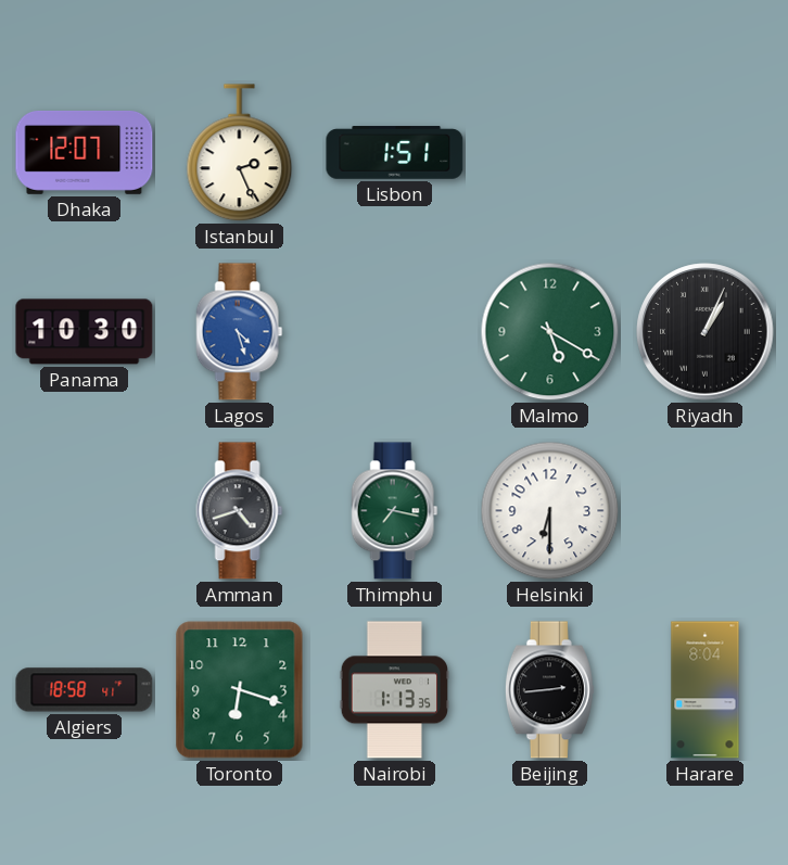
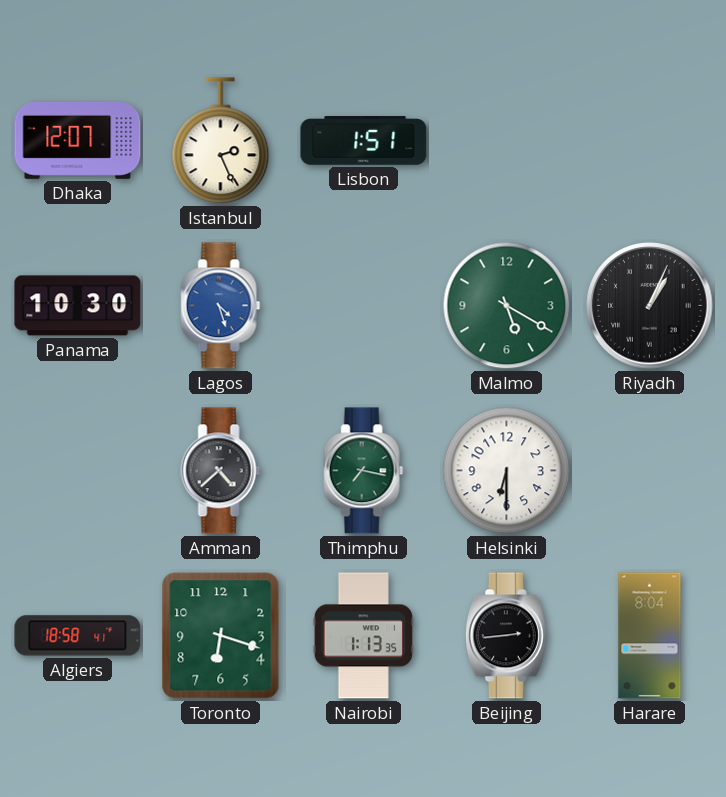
Amman: 4:42 -> 4:38
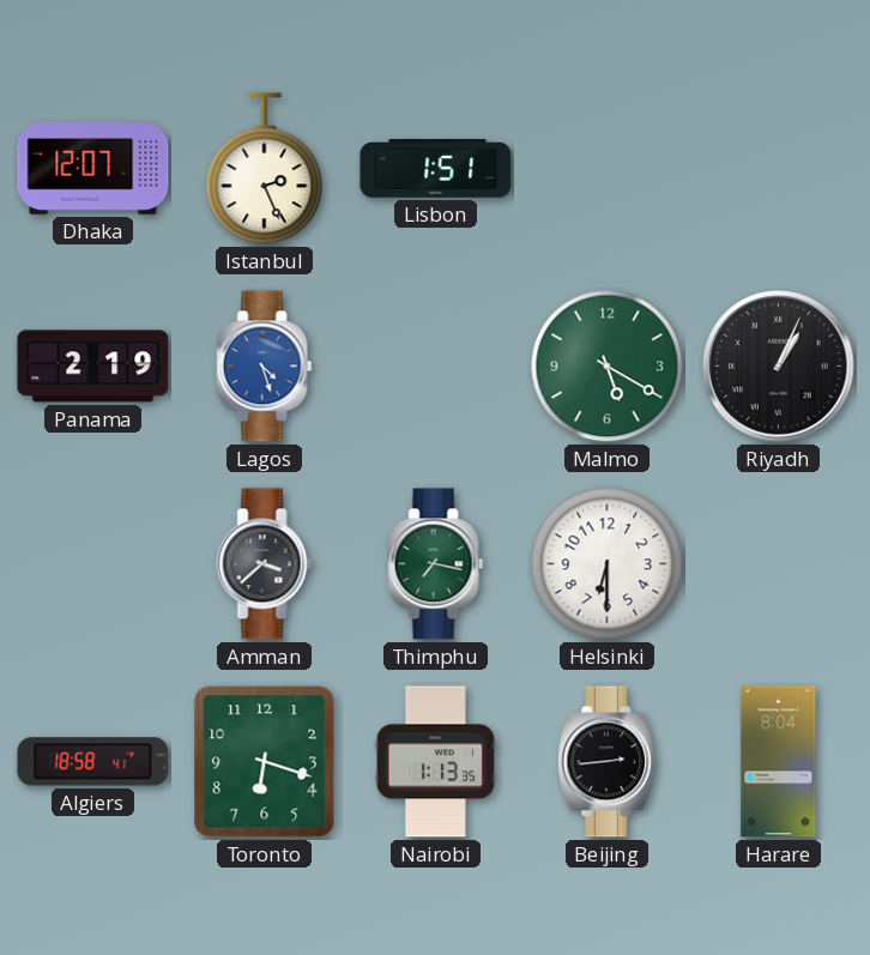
Panama: 10:30 -> 2:19
Amman: 4:38 -> 3:38
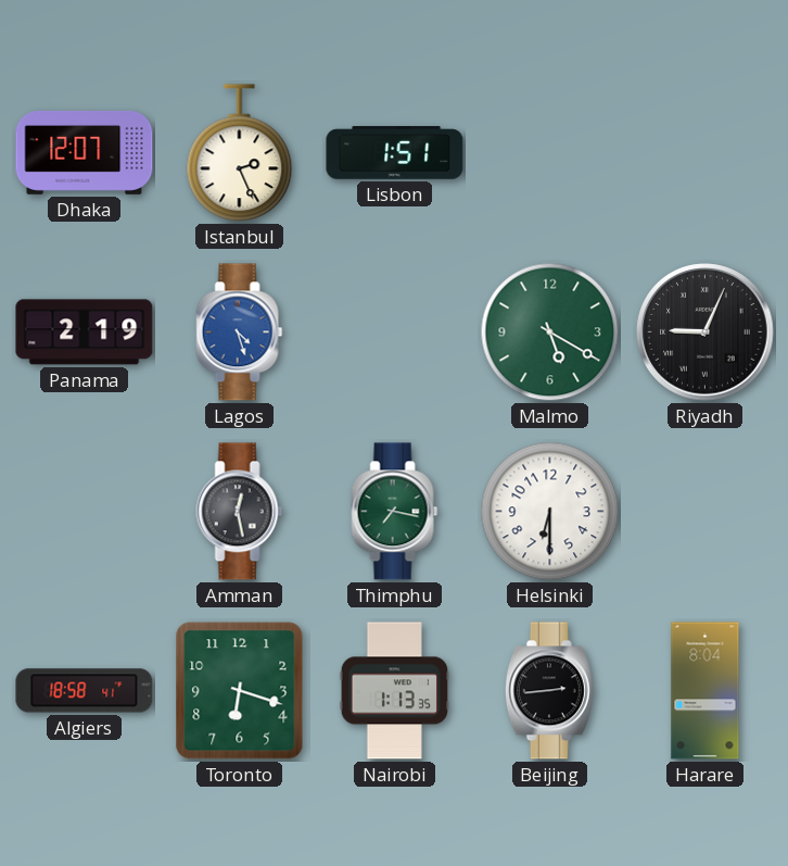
Riyadh: 1:04 -> 9:04
Amman: 3:38 -> 12:28
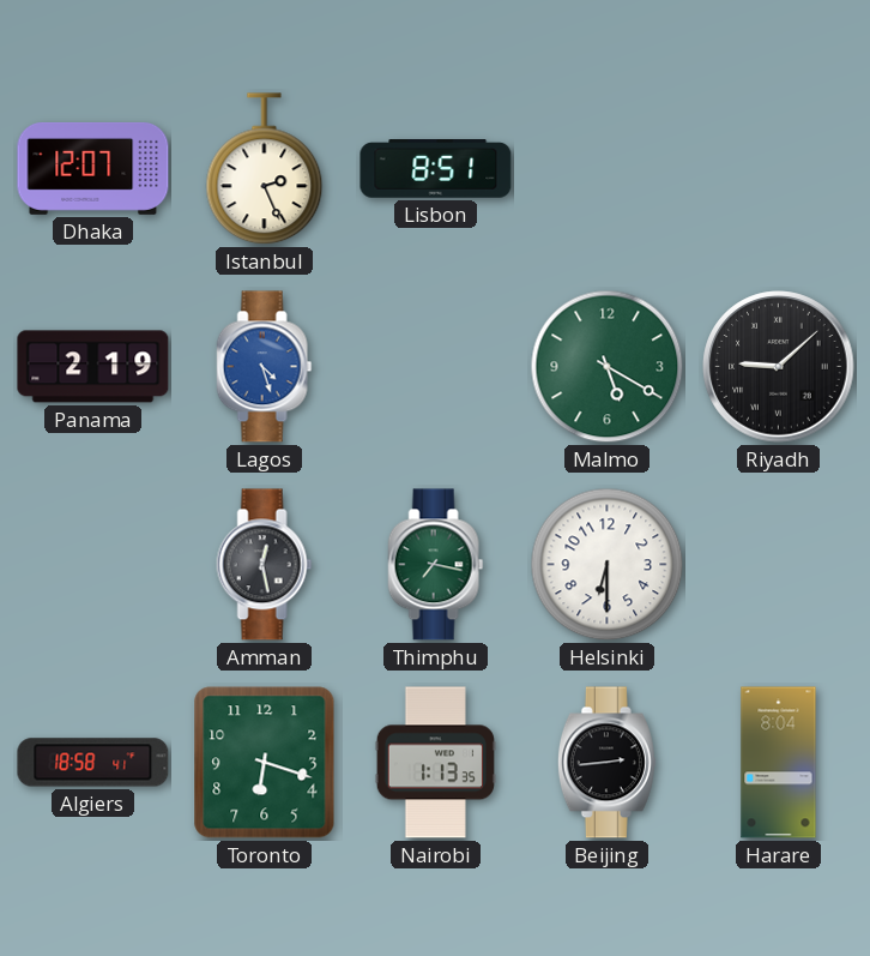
Lisbon: 1:51 -> 8:51
Riyadh: 9:04 -> 9:08
